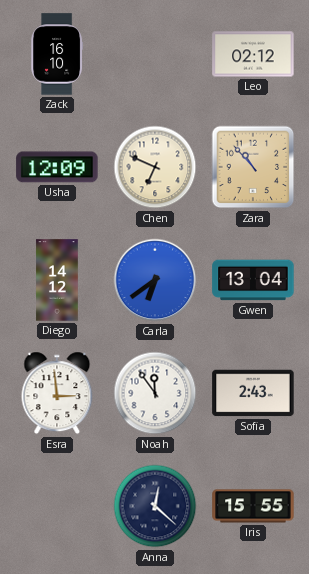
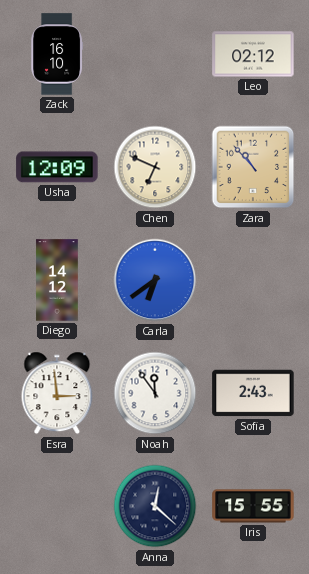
Gwen: 13:04 -> none
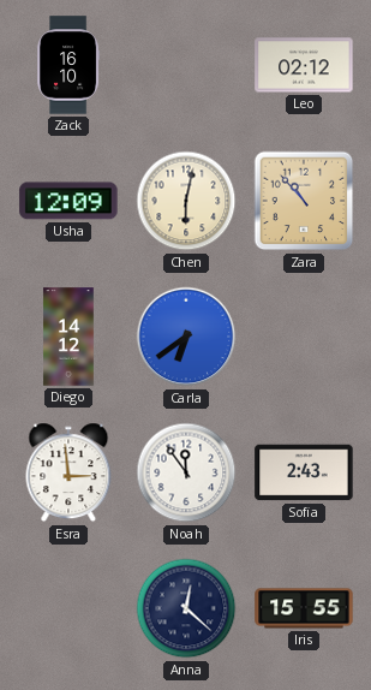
Chen: 6:49 -> 6:02
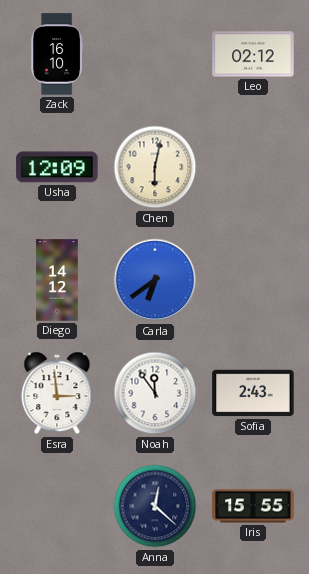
Zara: 10:53 -> none
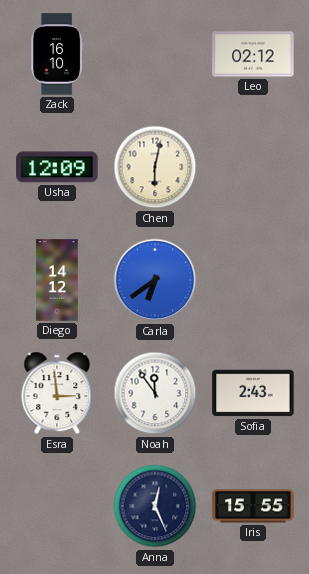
Anna: 12:22 -> 12:26
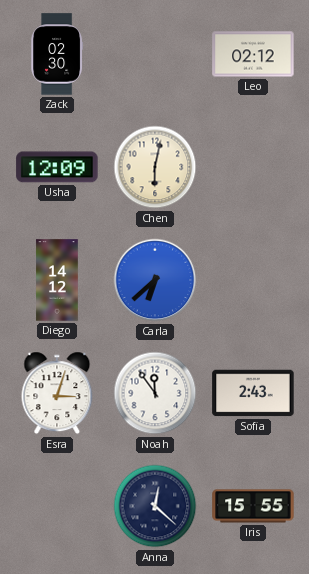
Zack: 16:10 -> 02:30
Carla: 6:39 -> 6:38
Esra: 2:59 -> 3:03
Anna: 12:26 -> 12:22
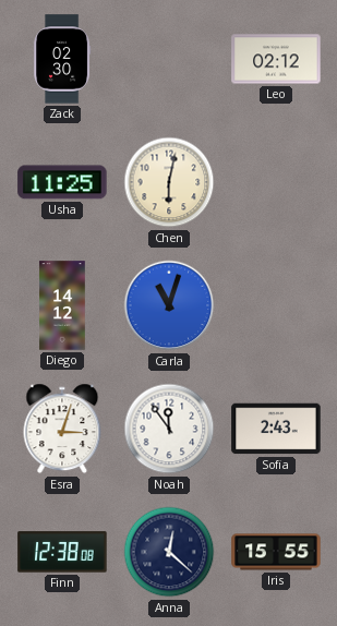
Usha: 12:09 -> 11:25
Carla: 6:38 -> 11:03
Finn: none -> 12:38
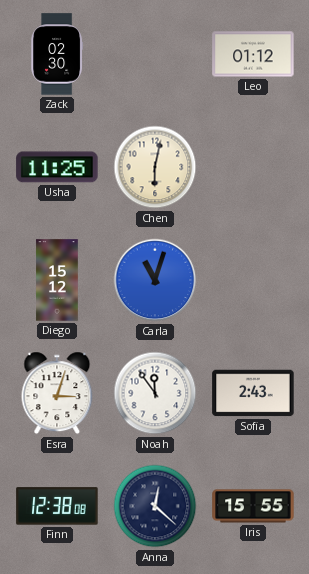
Leo: 02:12 -> 01:12
Diego: 14:12 -> 15:12
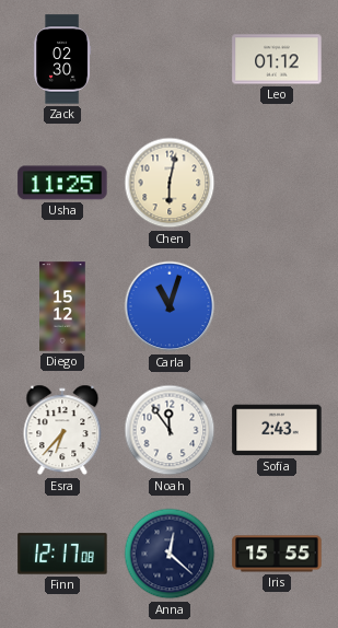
Esra: 3:03 -> 6:37
Finn: 12:38 -> 12:17
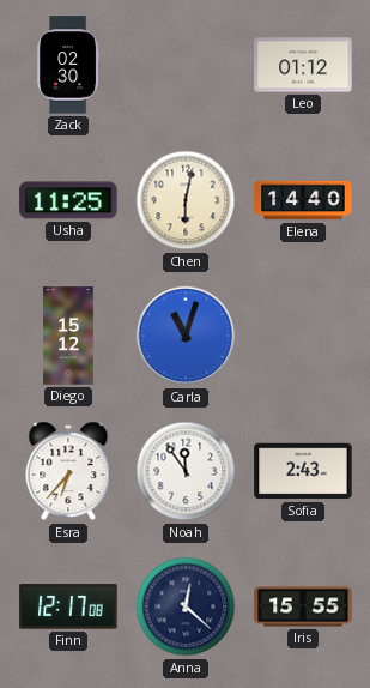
Elena: none -> 14:40
